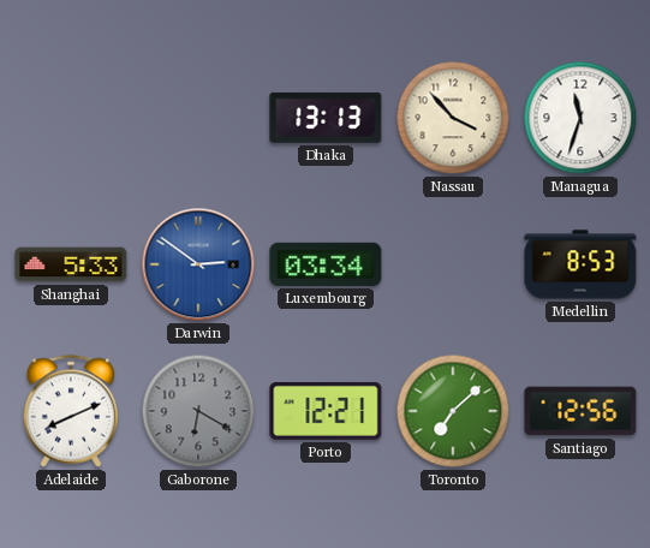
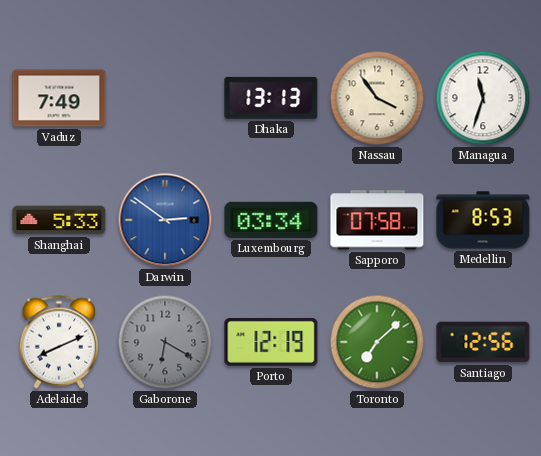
Vaduz: none -> 7:49
Nassau: 3:53 -> 3:54
Sapporo: none -> 07:58
Porto: 12:21 -> 12:19
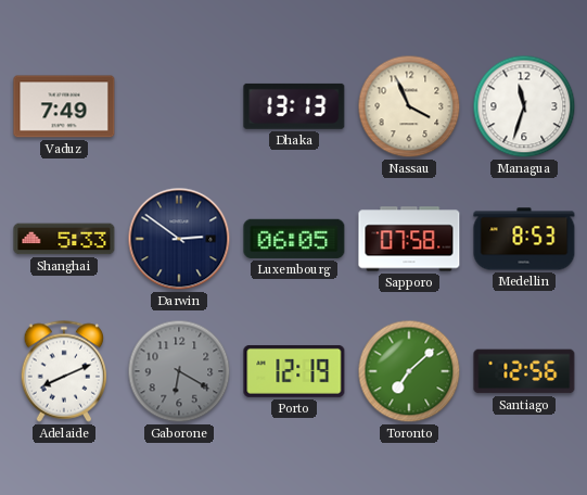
Nassau: 3:54 -> 3:56
Darwin dial: blue -> navy
Luxembourg: 03:34 -> 06:05
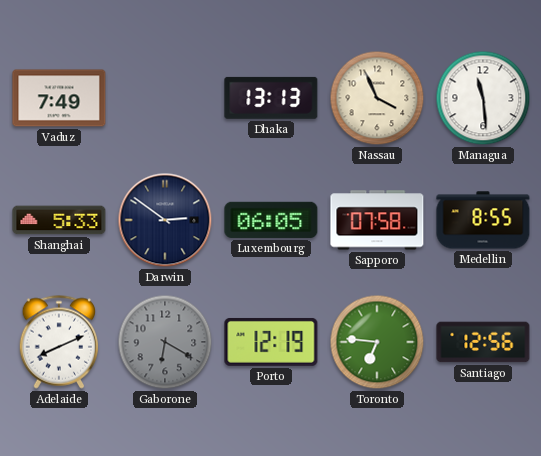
Managua: 11:33 -> 11:29
Medellin: 8:53 -> 8:55
Toronto: 7:08 -> 6:46
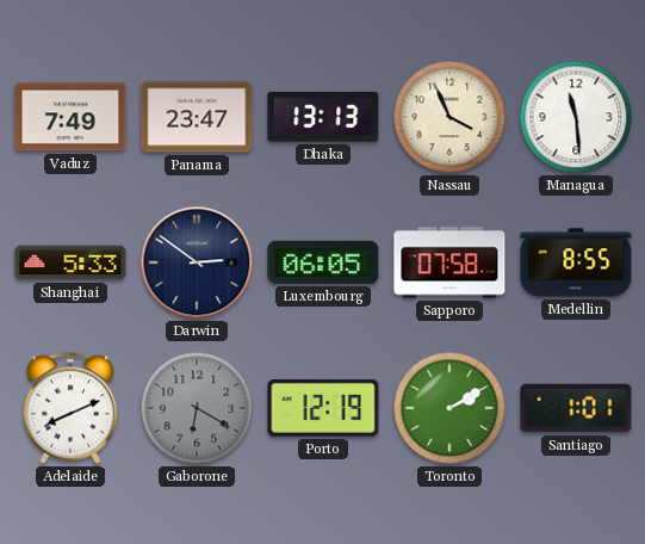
Panama: none -> 23:47
Toronto: 6:46 -> 2:10
Santiago: 12:56 -> 1:01
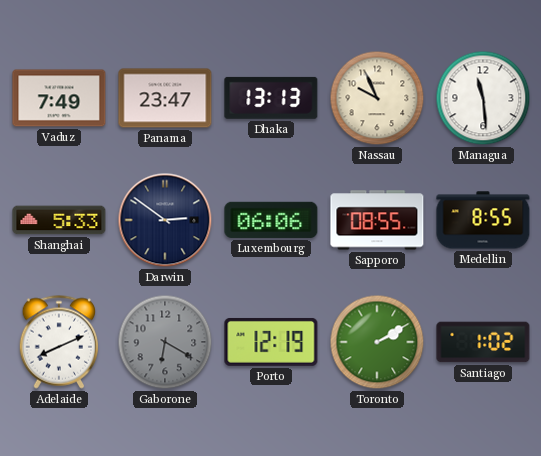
Nassau: 3:56 -> 9:56
Luxembourg: 06:05 -> 06:06
Sapporo: 07:58 -> 08:55
Santiago: 1:01 -> 1:02
